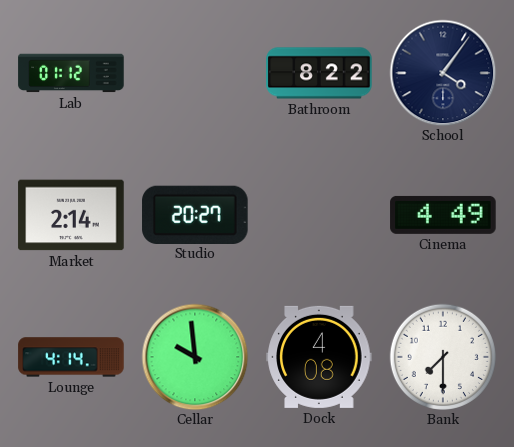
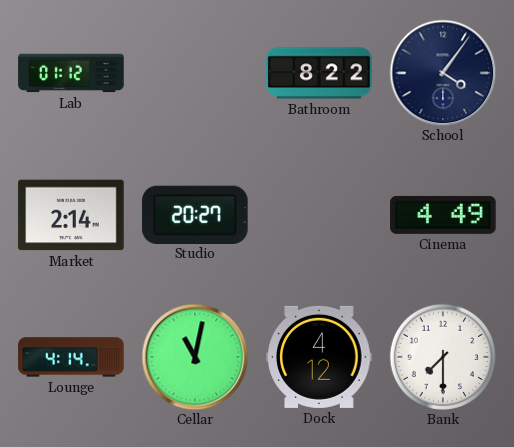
Cellar: 9:59 -> 11:02
Dock: 4:08 -> 4:12
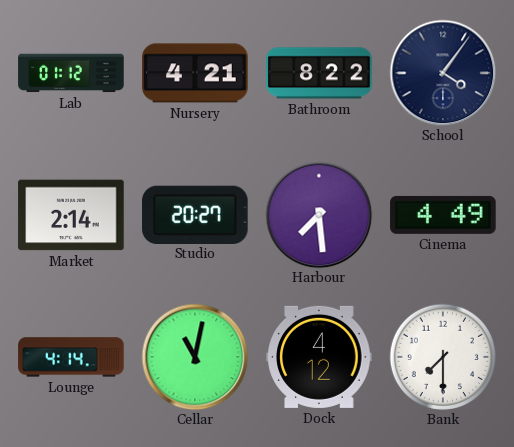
Nursery: none -> 4:21
Harbour: none -> 7:29
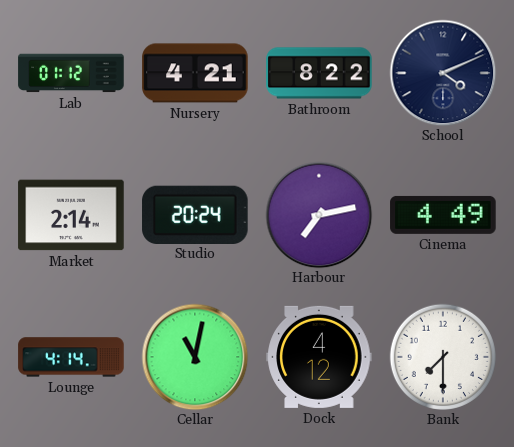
School: 4:06 -> 4:11
Studio: 20:27 -> 20:24
Harbour: 7:29 -> 7:13
